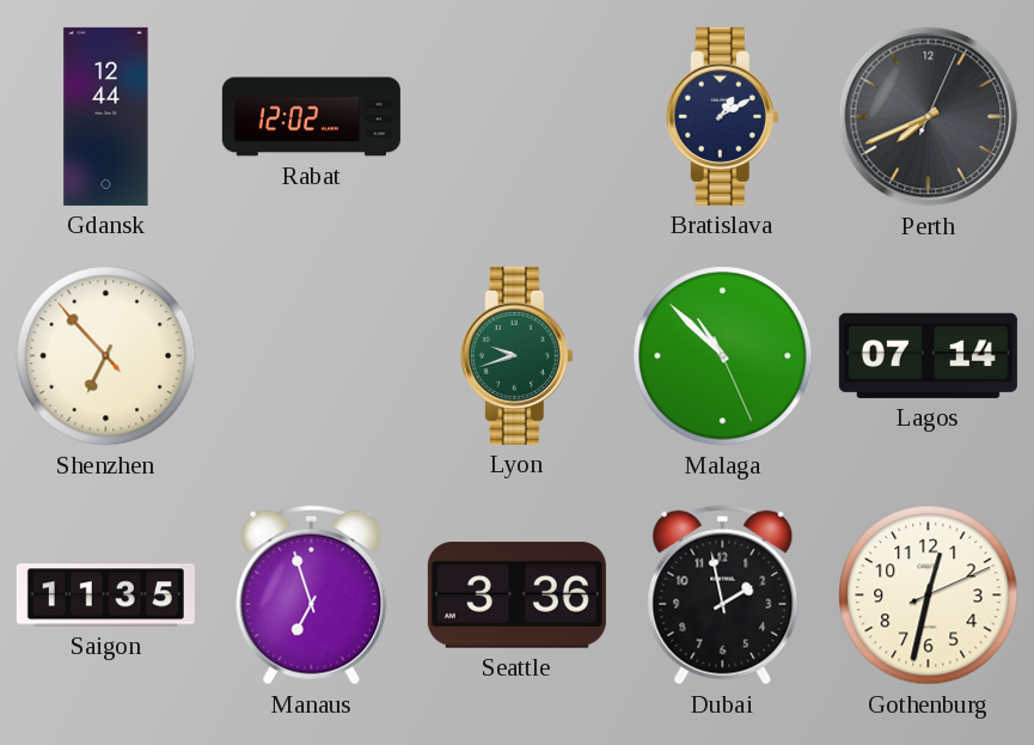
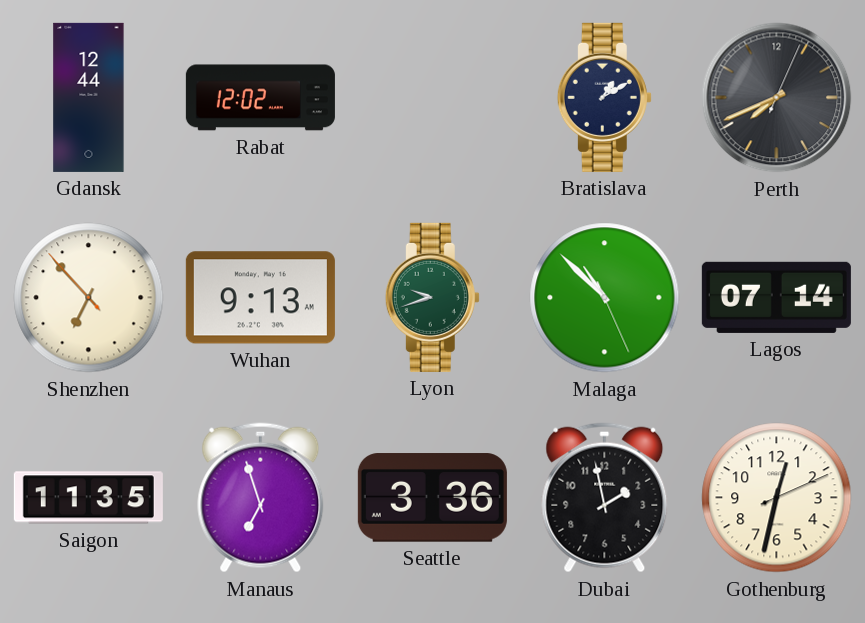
Wuhan: none -> 9:13
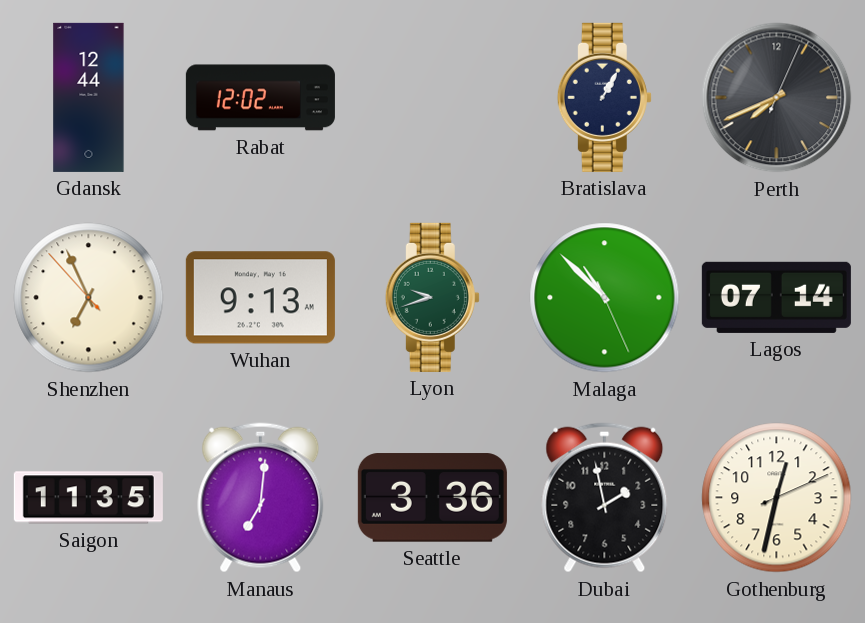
Bratislava: 1:10 -> 1:05
Shenzhen: 6:52 -> 6:55
Manaus: 6:57 -> 7:01
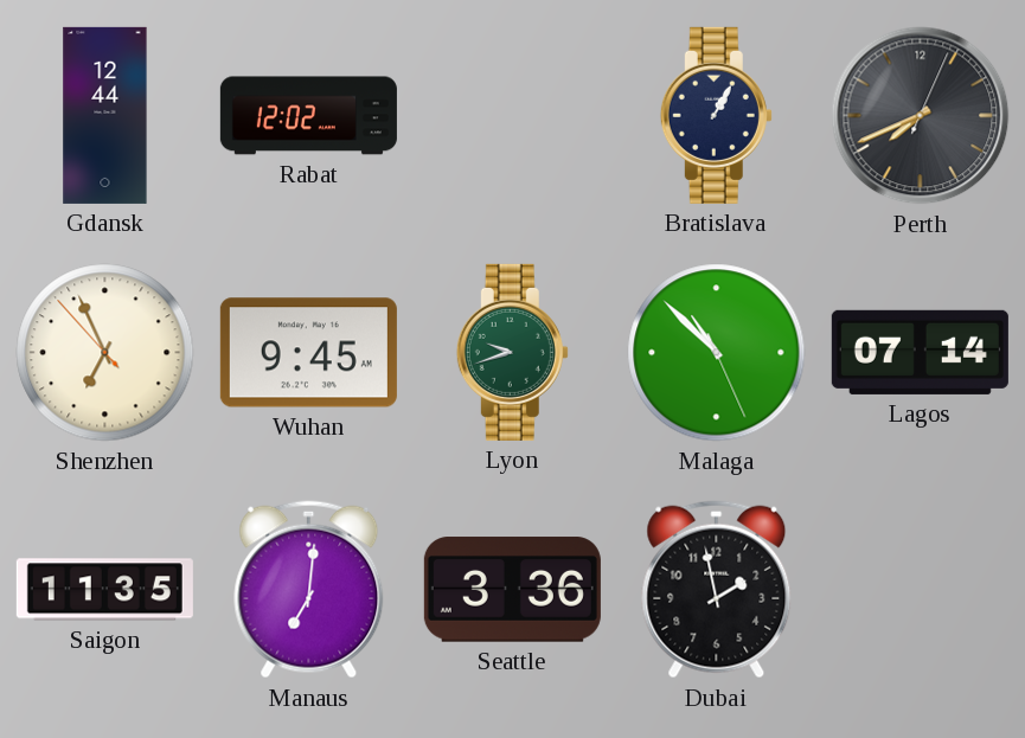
Wuhan: 9:13 -> 9:45
Gothenburg: 12:32 -> none
